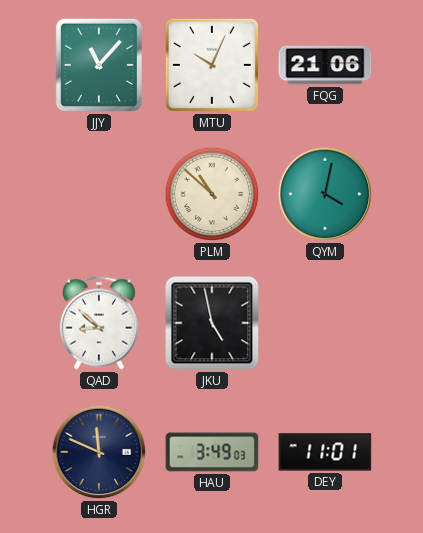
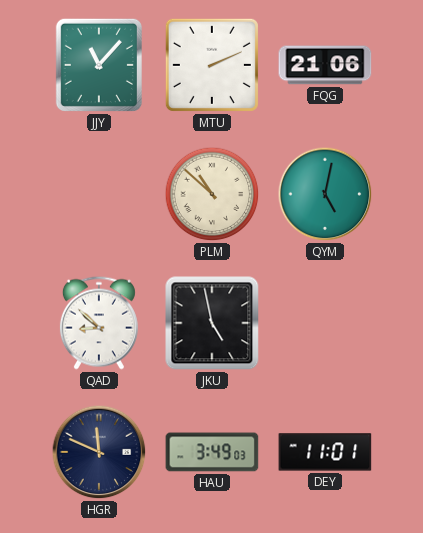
MTU: 10:04 -> 2:11
QYM: 4:02 -> 5:02
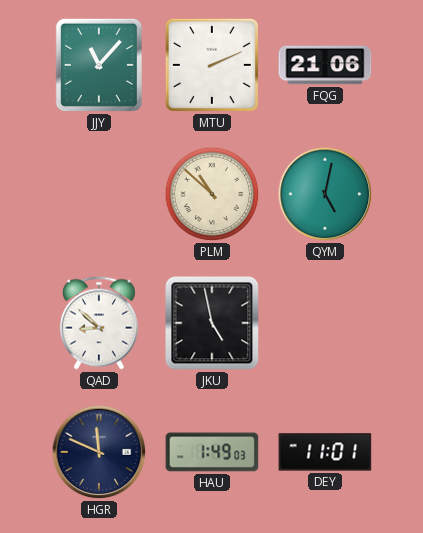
HAU: 3:49 -> 1:49
